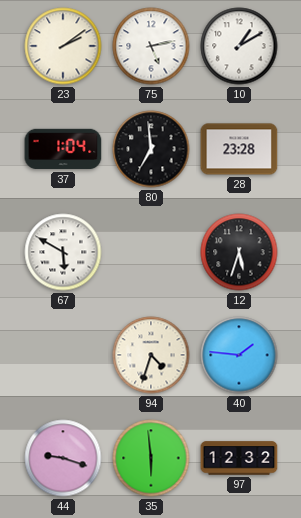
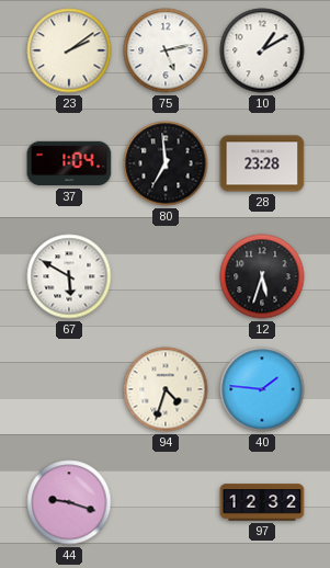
35: 5:59 -> none
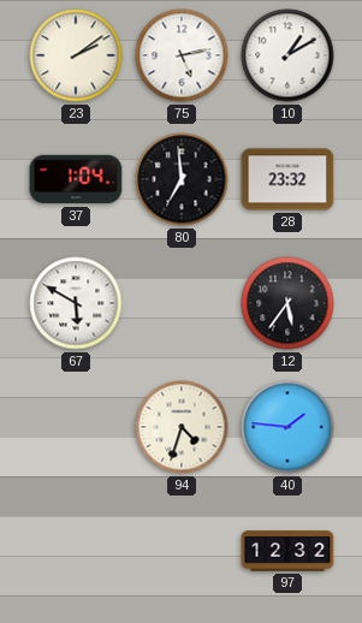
28: 23:28 -> 23:32
12: 5:33 -> 5:36
44: 9:18 -> none
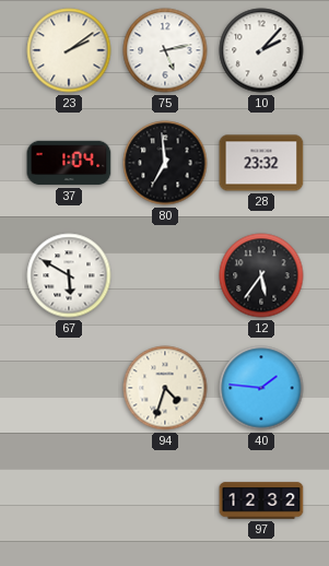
10: 1:10 -> 2:07
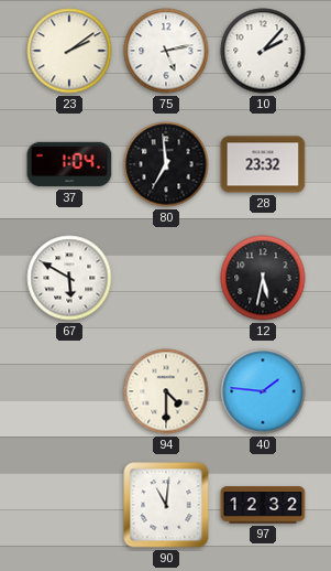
12: 5:36 -> 5:32
94: 4:33 -> 4:30
90: none -> 11:01
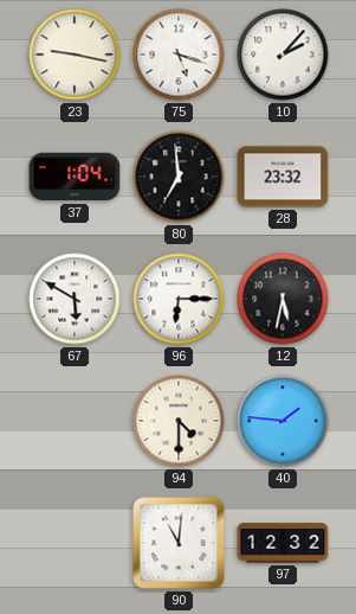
23: 2:09 -> 9:17
75: 5:13 -> 5:18
96: none -> 6:15
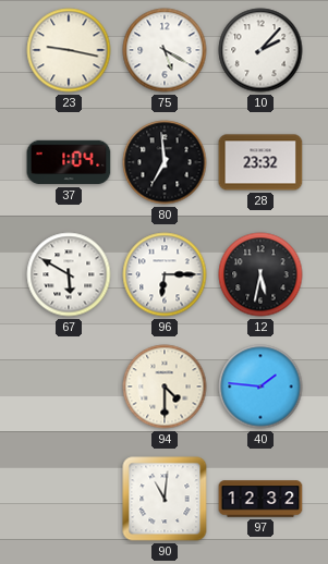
75: 5:18 -> 5:20
